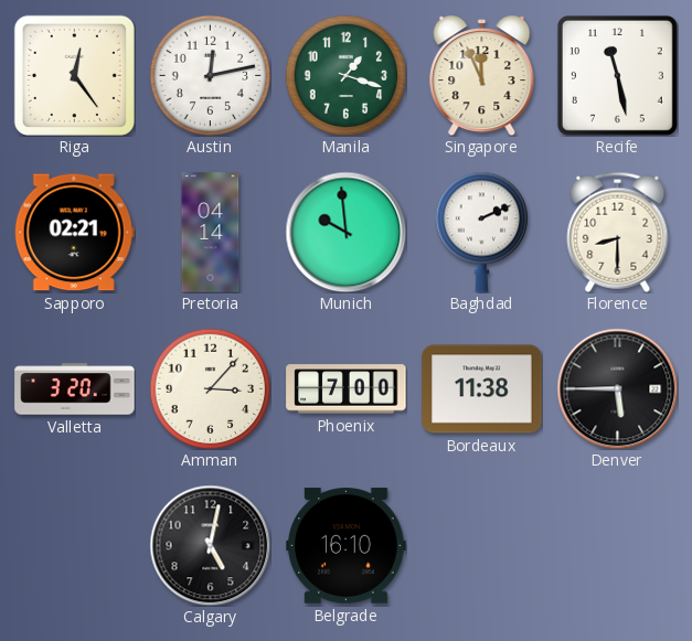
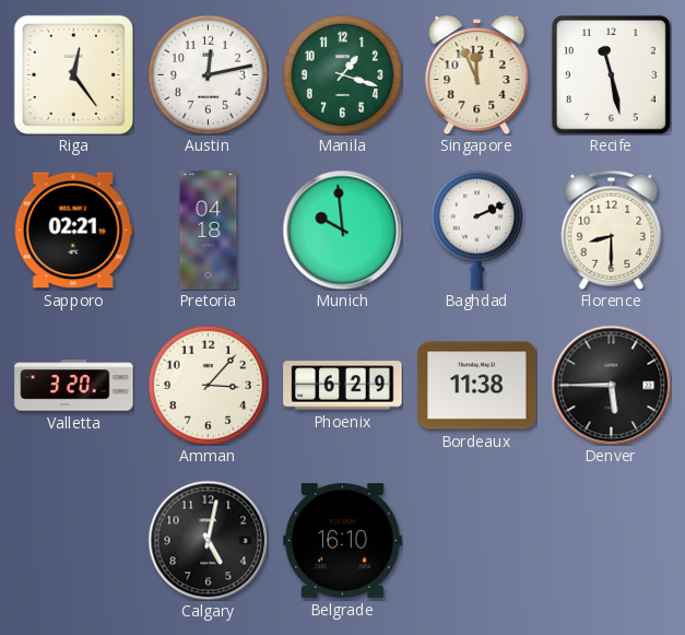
Pretoria: 04:14 -> 04:18
Phoenix: 7:00 -> 6:29
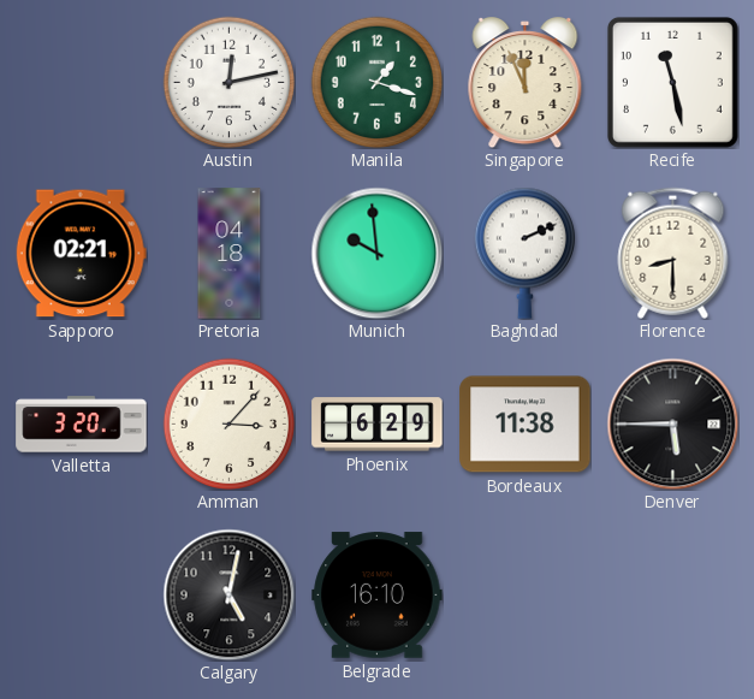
Riga: 12:24 -> none
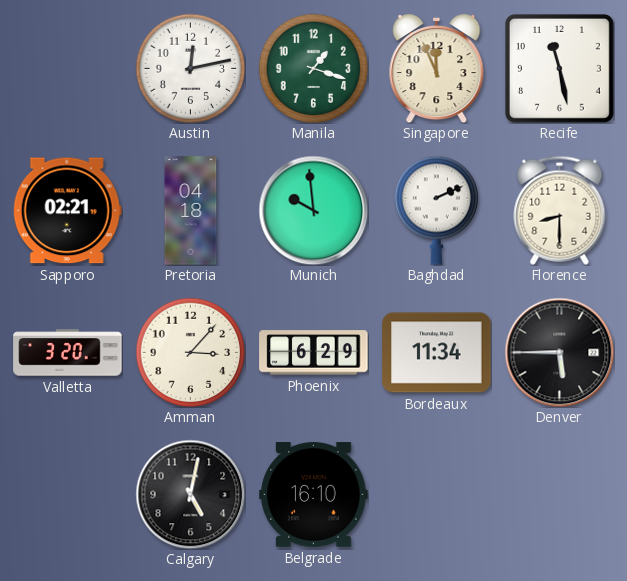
Bordeaux: 11:38 -> 11:34
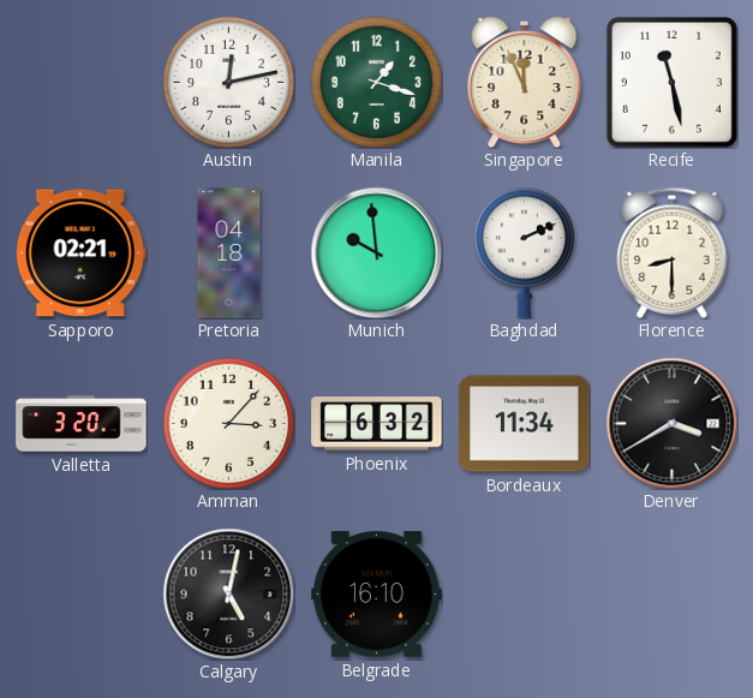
Phoenix: 6:29 -> 6:32
Denver: 5:45 -> 3:40
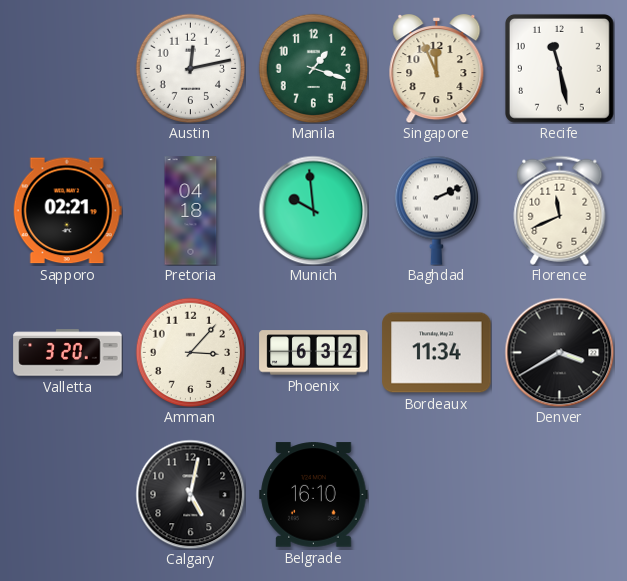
Florence: 8:30 -> 11:41
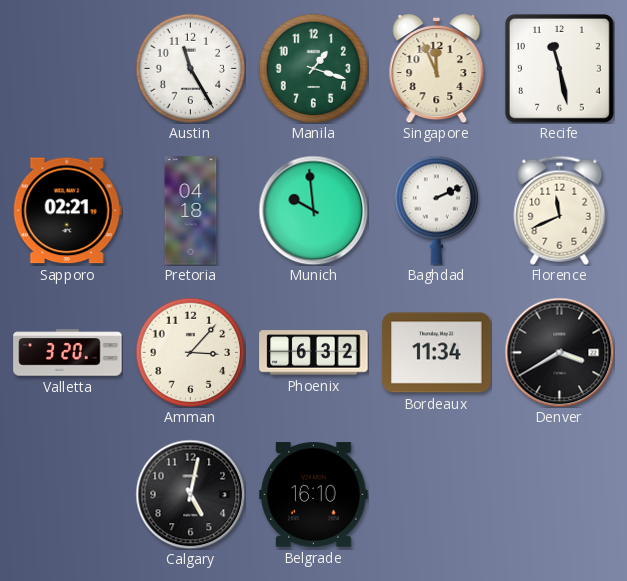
Austin: 12:13 -> 11:25
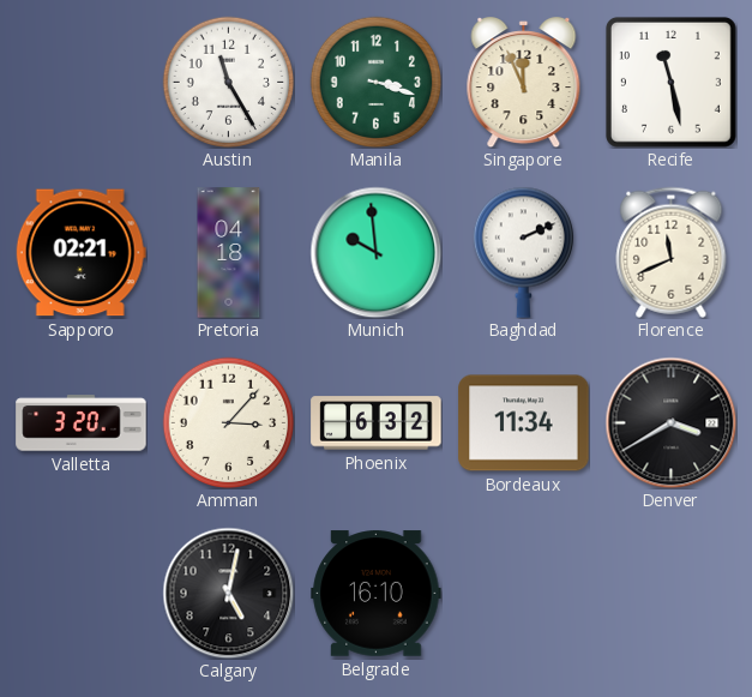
Manila: 1:18 -> 3:18
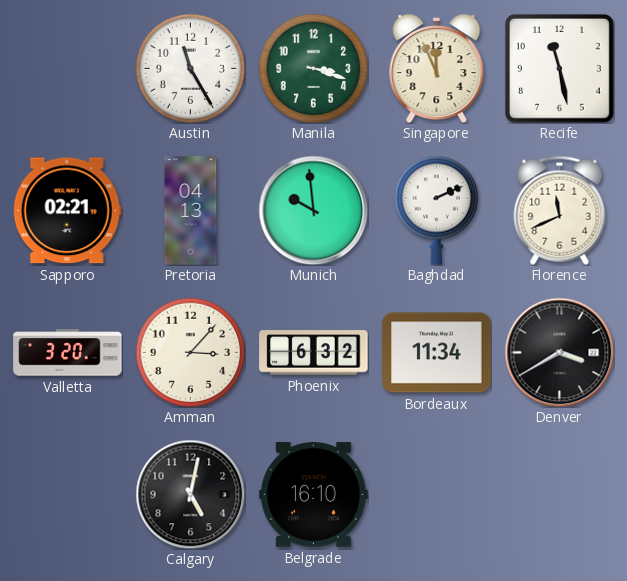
Pretoria: 04:18 -> 04:13
